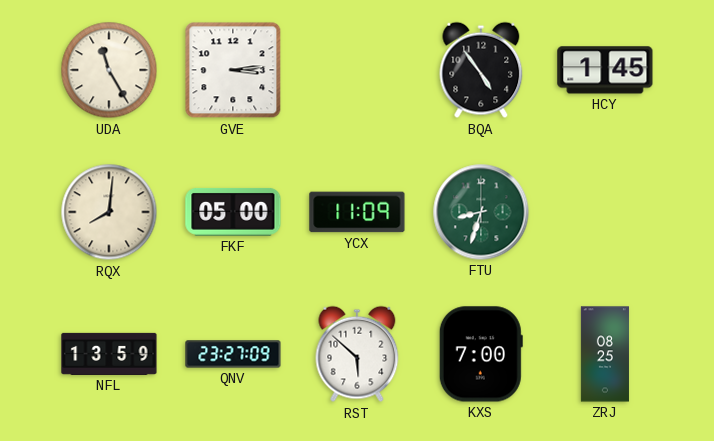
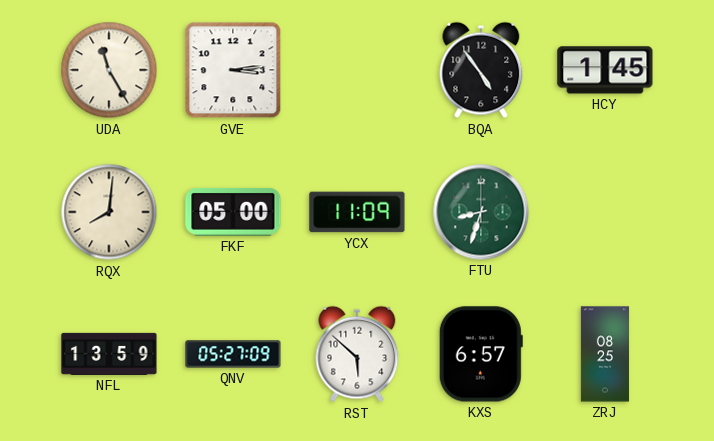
QNV: 23:27 -> 05:27
KXS: 7:00 -> 6:57
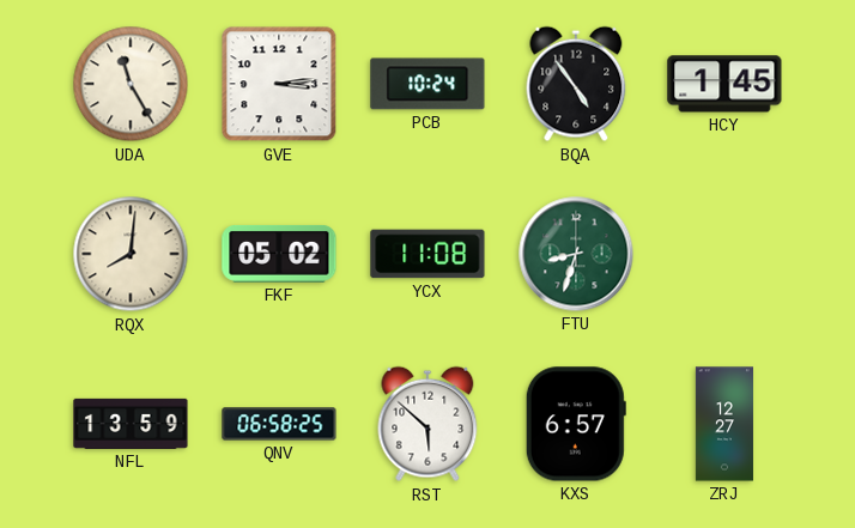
PCB: none -> 10:24
FKF: 05:00 -> 05:02
YCX: 11:09 -> 11:08
QNV: 05:27 -> 06:58
ZRJ: 08:25 -> 12:27
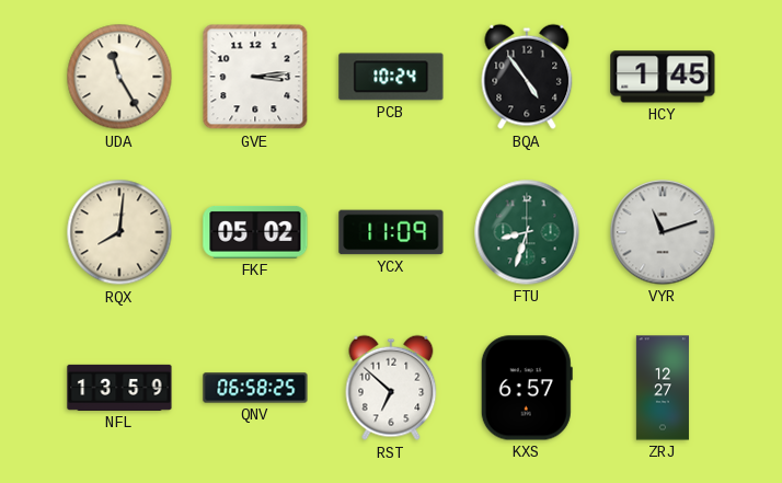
YCX: 11:08 -> 11:09
VYR: none -> 11:12
RST: 5:52 -> 6:52
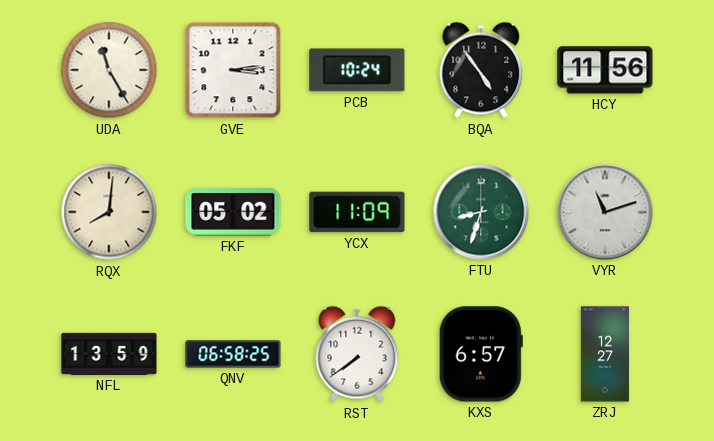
HCY: 1:45 -> 11:56
RST: 6:52 -> 7:39
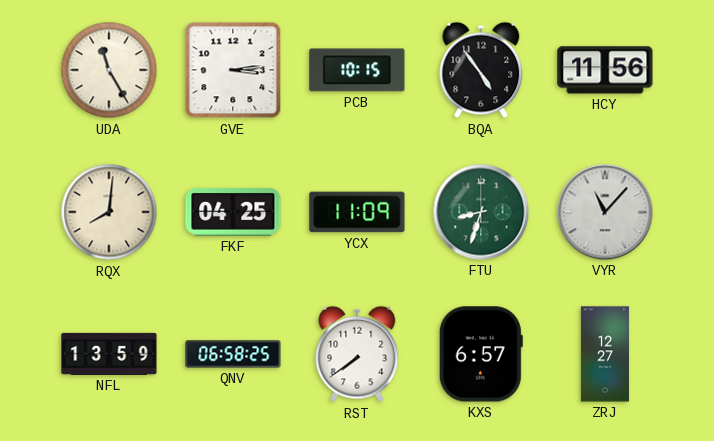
PCB: 10:24 -> 10:15
FKF: 05:02 -> 04:25
VYR: 11:12 -> 11:07
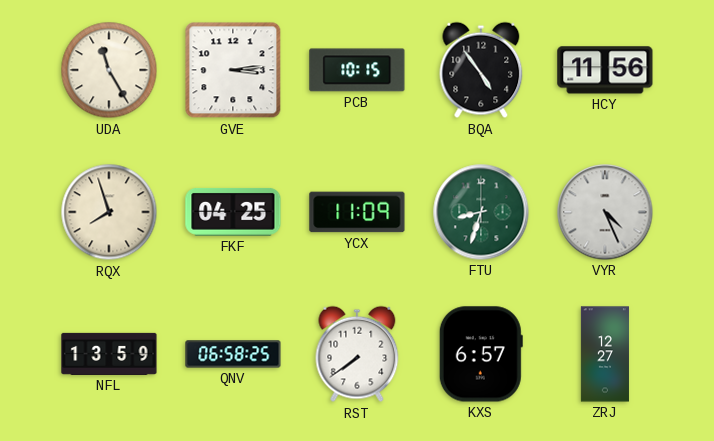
RQX: 8:01 -> 7:57
VYR: 11:07 -> 4:26
